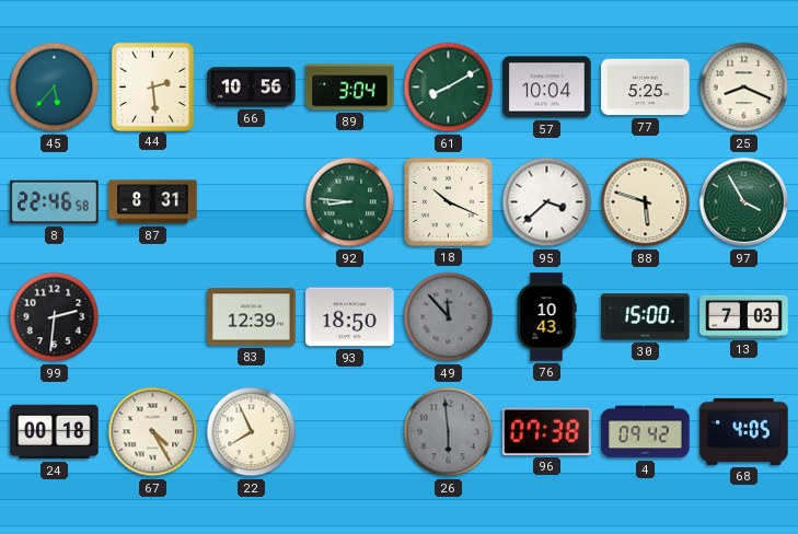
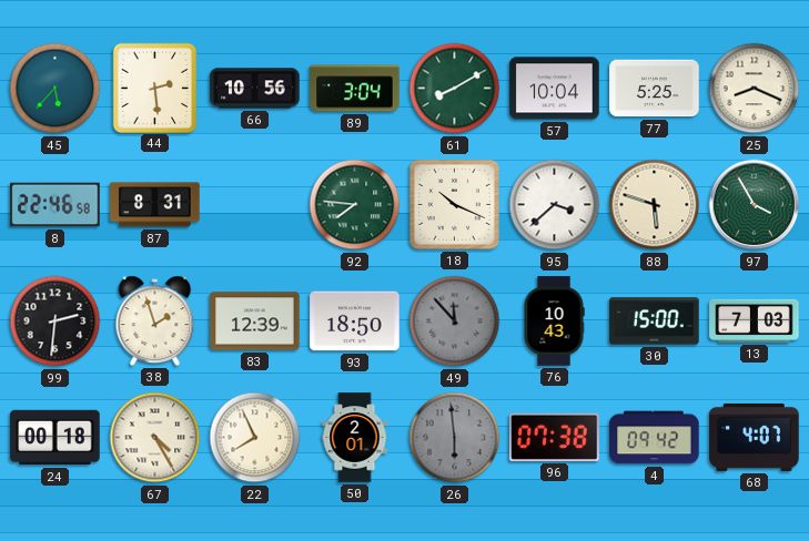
92: 8:46 -> 7:46
38: none -> 1:57
50: none -> 2:01
68: 4:05 -> 4:07
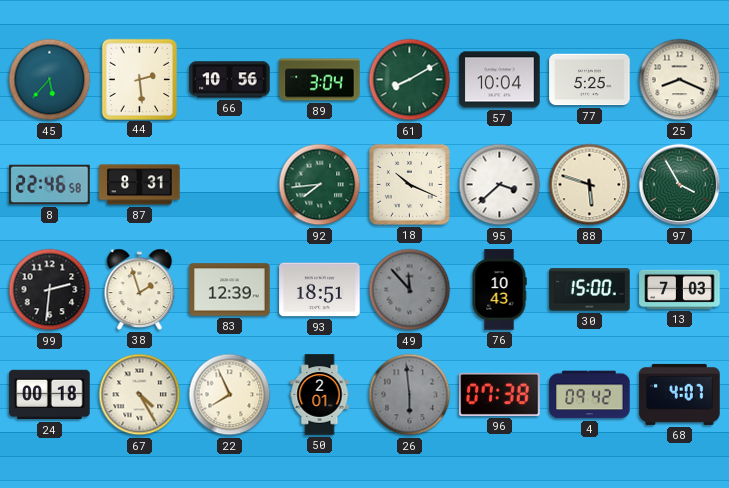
92: 7:46 -> 7:44
93: 18:50 -> 18:51
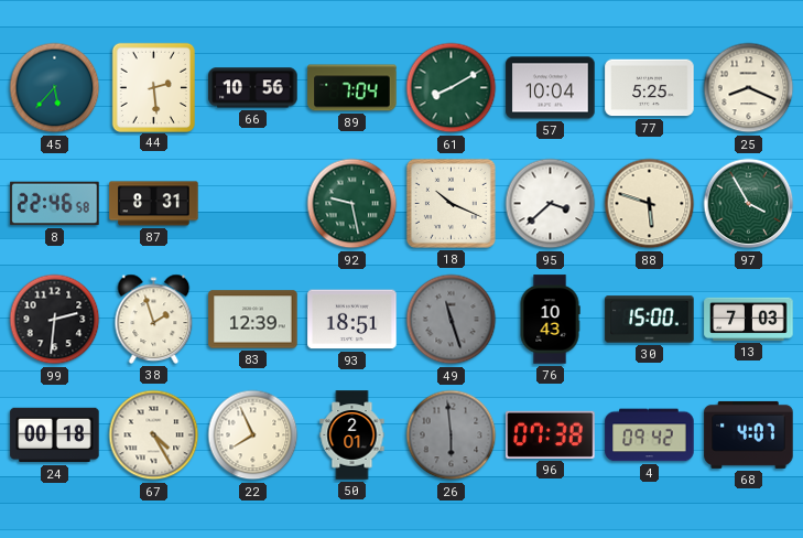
89: 3:04 -> 7:04
92: 7:44 -> 9:28
49: 11:53 -> 11:27
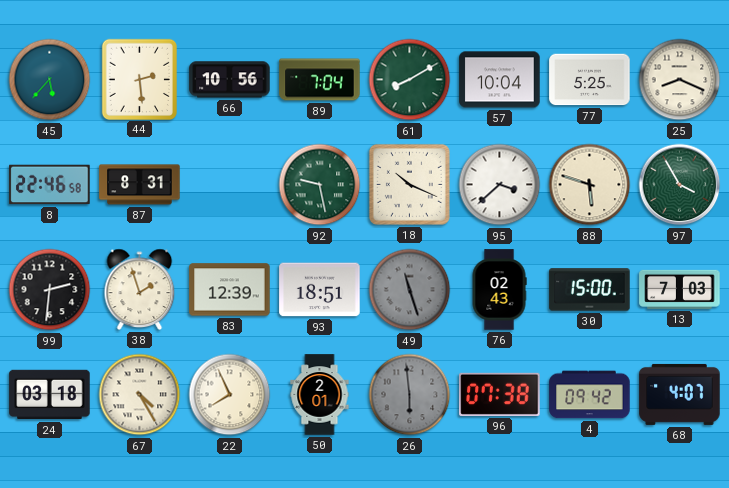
76: 10:43 -> 02:43
24: 00:18 -> 03:18
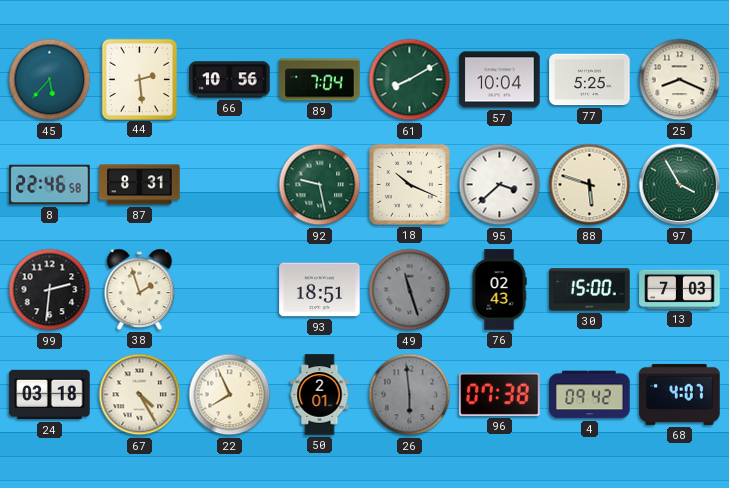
83: 12:39 -> none
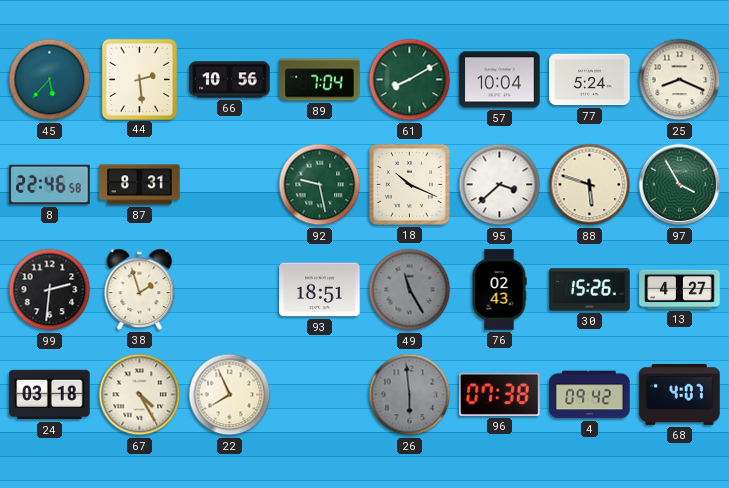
77: 5:25 -> 5:24
49: 11:27 -> 11:25
30: 15:00 -> 15:26
13: 7:03 -> 4:27
50: 2:01 -> none
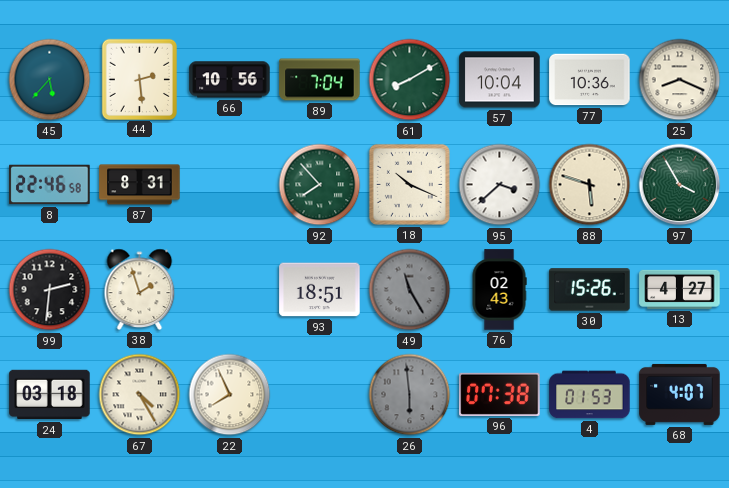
77: 5:24 -> 10:36
92: 9:28 -> 7:53
4: 09:42 -> 01:53
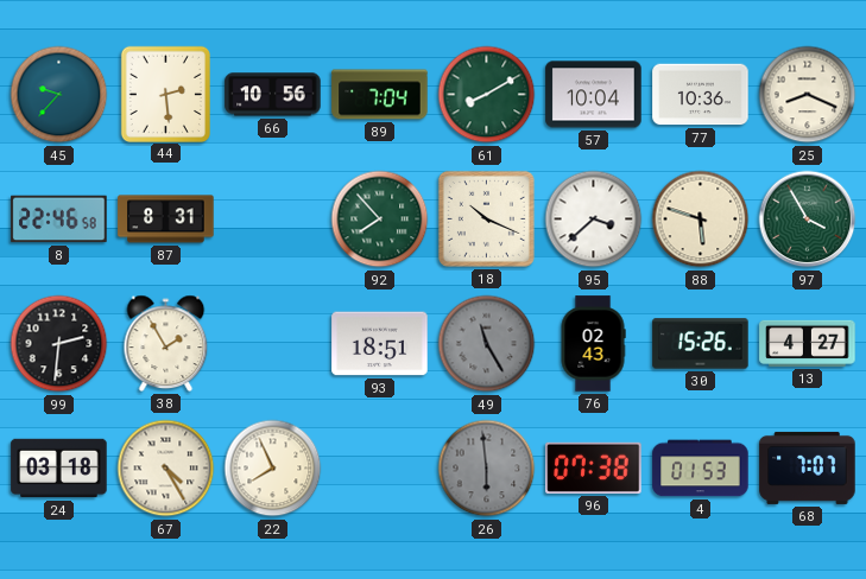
45: 5:37 -> 9:37
38: 1:57 -> 1:55
68: 4:07 -> 7:07
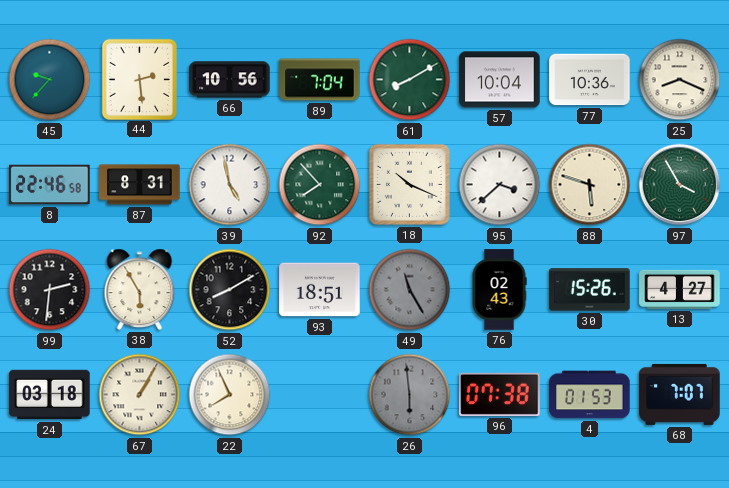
39: none -> 4:58
38: 1:55 -> 5:55
52: none -> 8:10
67: 4:25 -> 1:05
